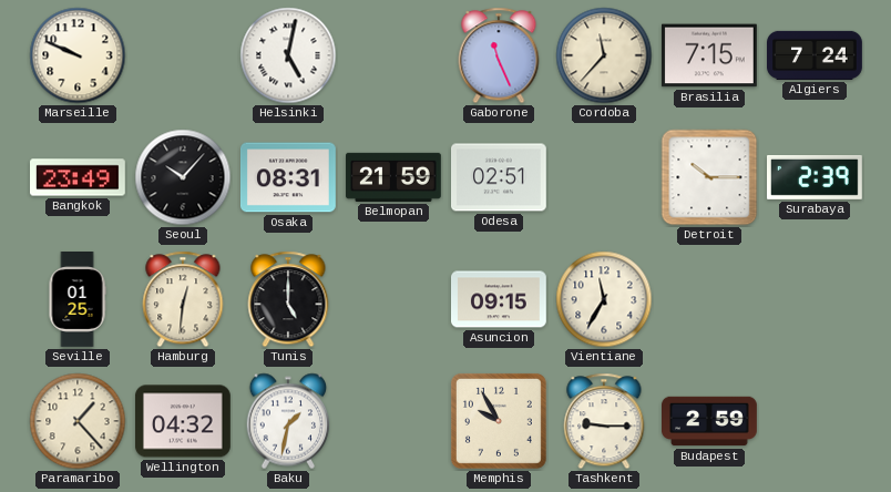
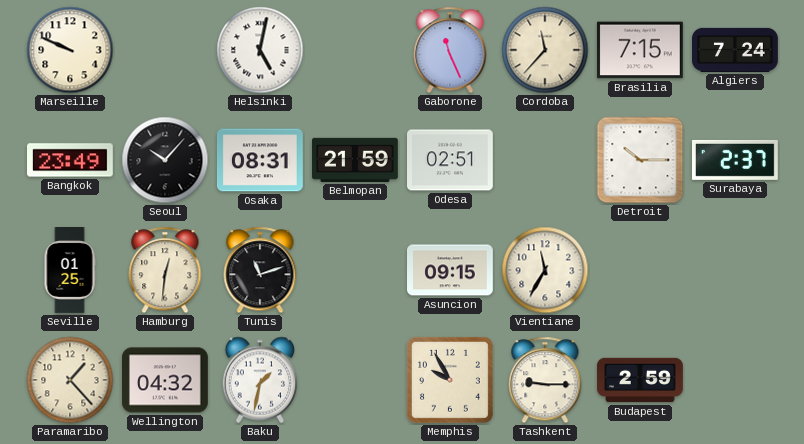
Surabaya: 2:39 -> 2:37
Tunis: 5:00 -> 11:12
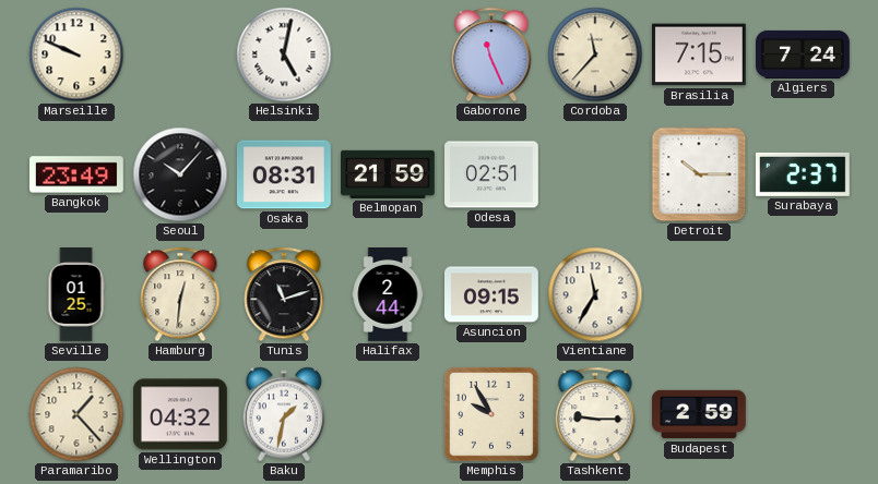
Halifax: none -> 2:44
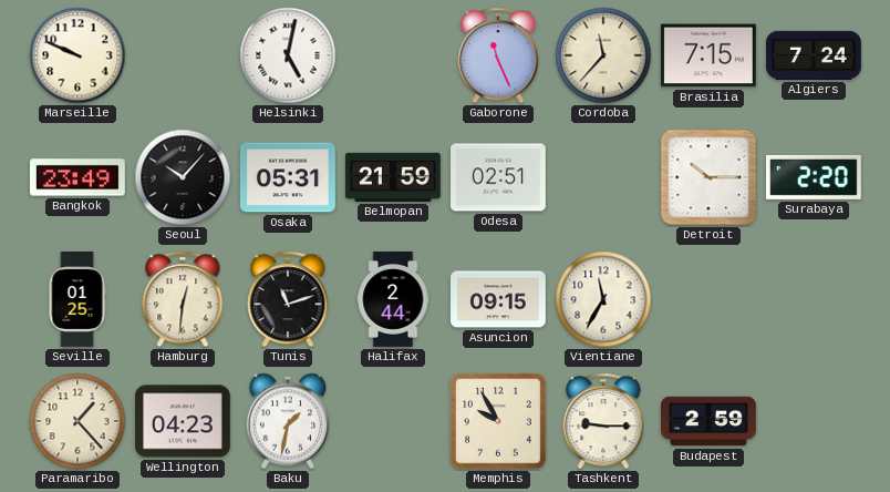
Osaka: 08:31 -> 05:31
Surabaya: 2:37 -> 2:20
Wellington: 04:32 -> 04:23
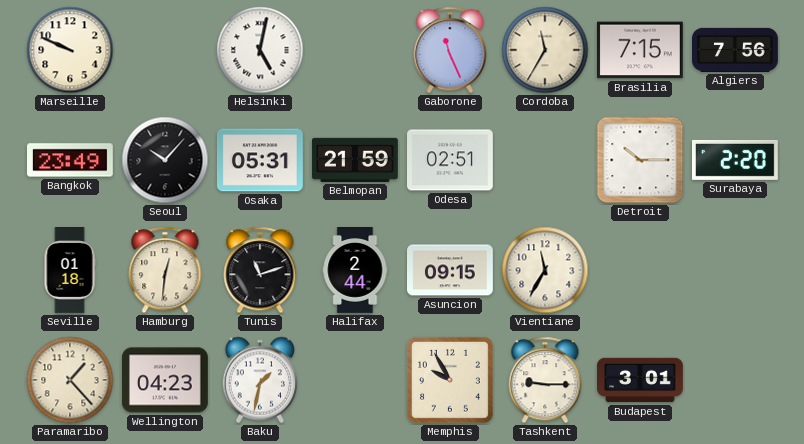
Cordoba: 11:37 -> 11:35
Algiers: 7:24 -> 7:56
Seville: 01:25 -> 01:18
Budapest: 2:59 -> 3:01
